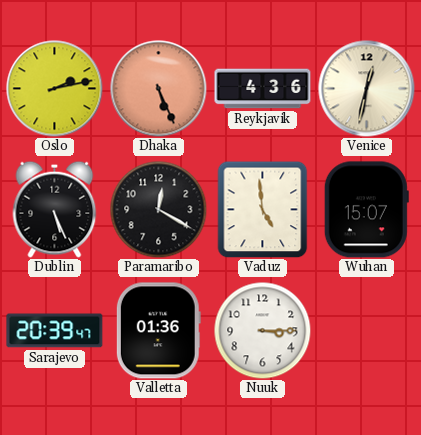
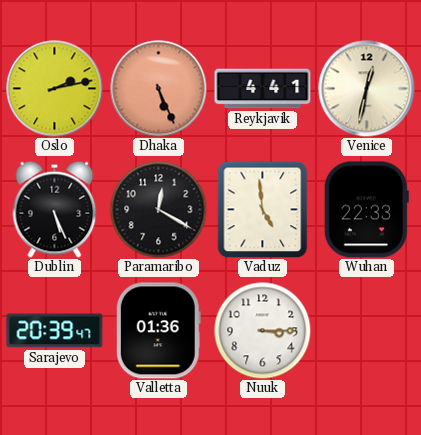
Reykjavik: 4:36 -> 4:41
Wuhan: 15:07 -> 22:33
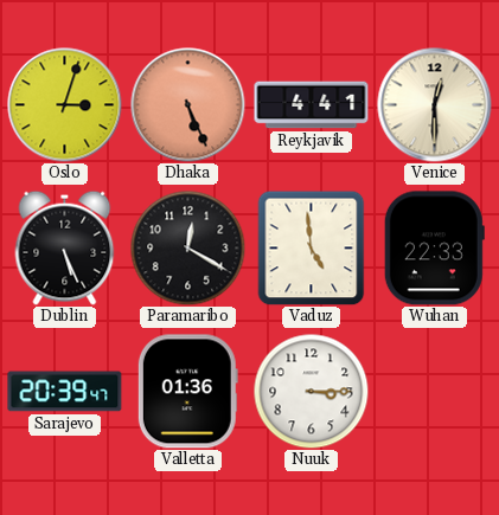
Oslo: 2:13 -> 3:03
Venice: 12:32 -> 12:30
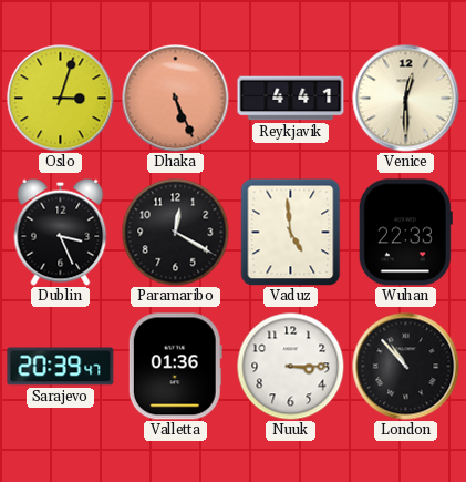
Dublin: 5:26 -> 3:26
London: none -> 10:53
